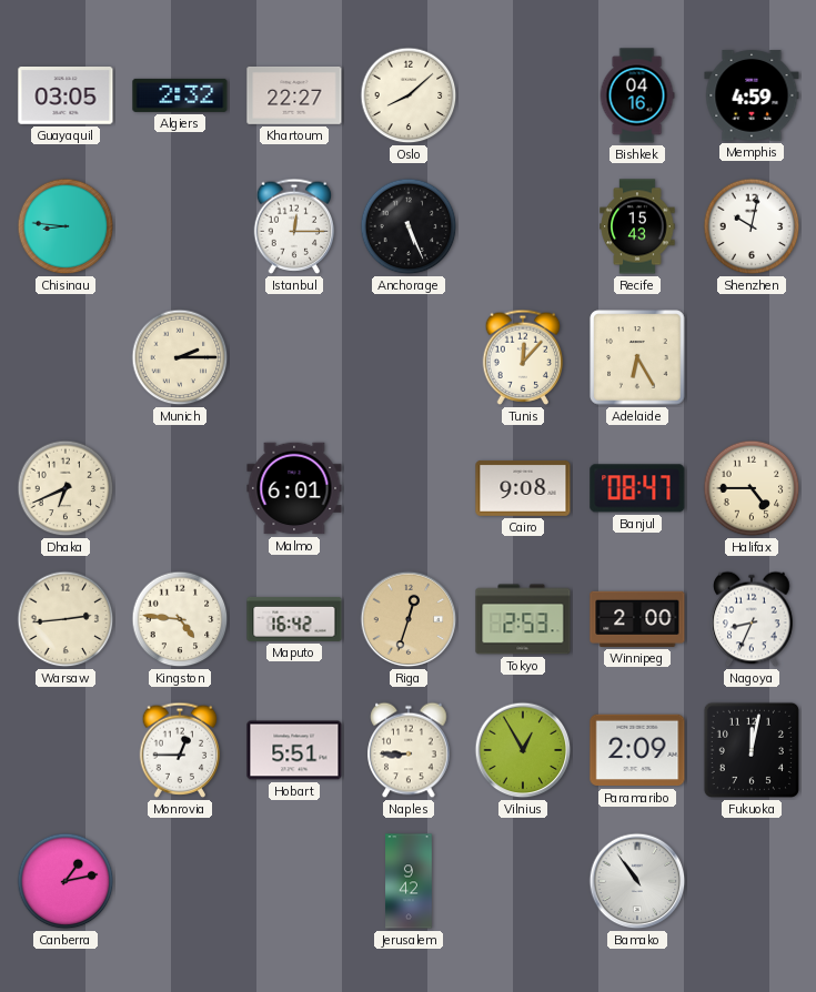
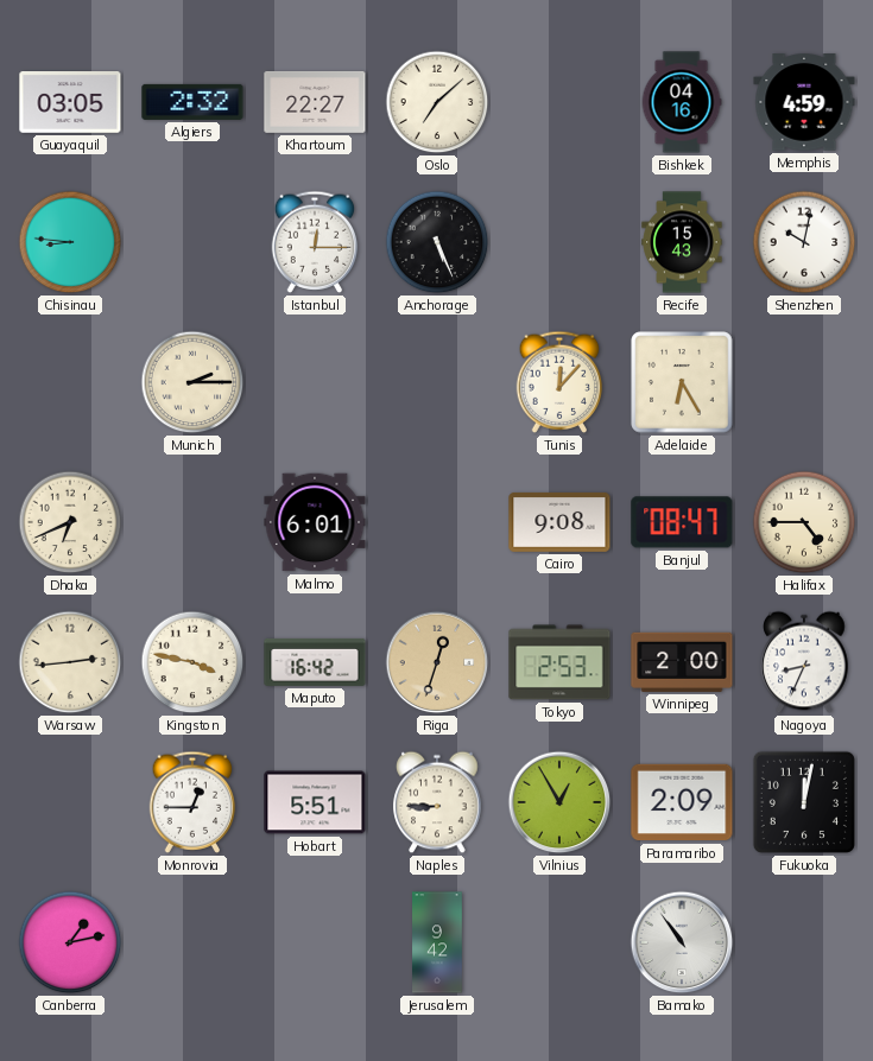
Oslo: 8:08 -> 7:08
Kingston: 4:46 -> 3:47
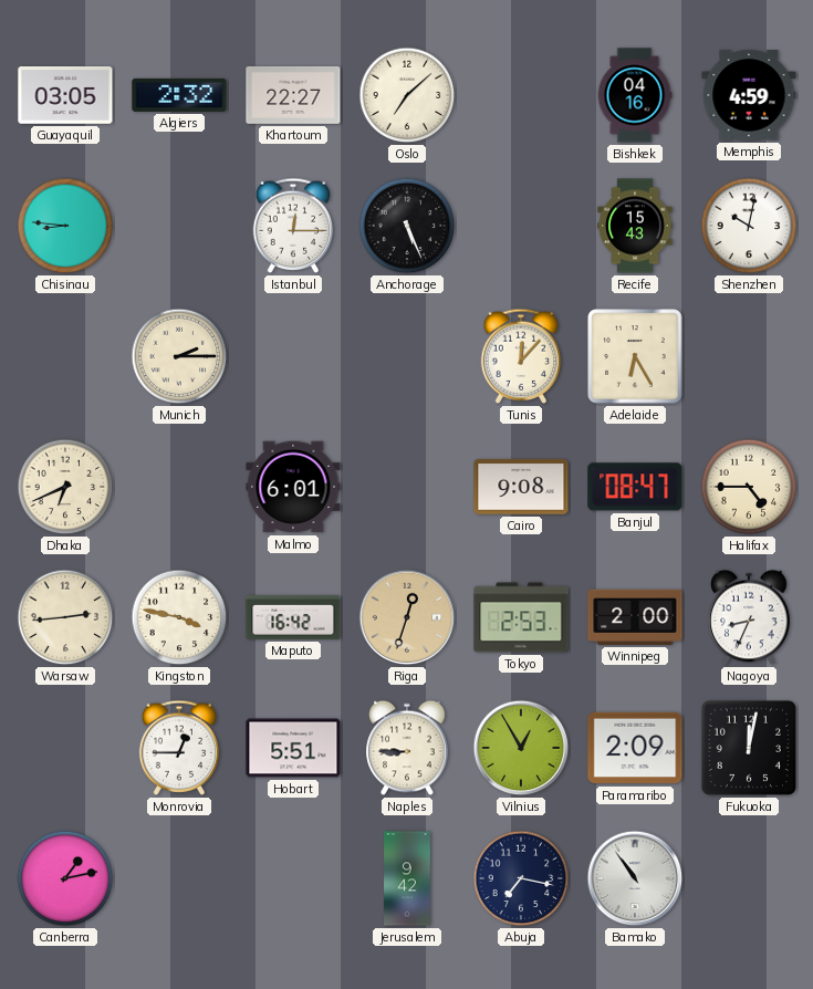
Abuja: none -> 7:17
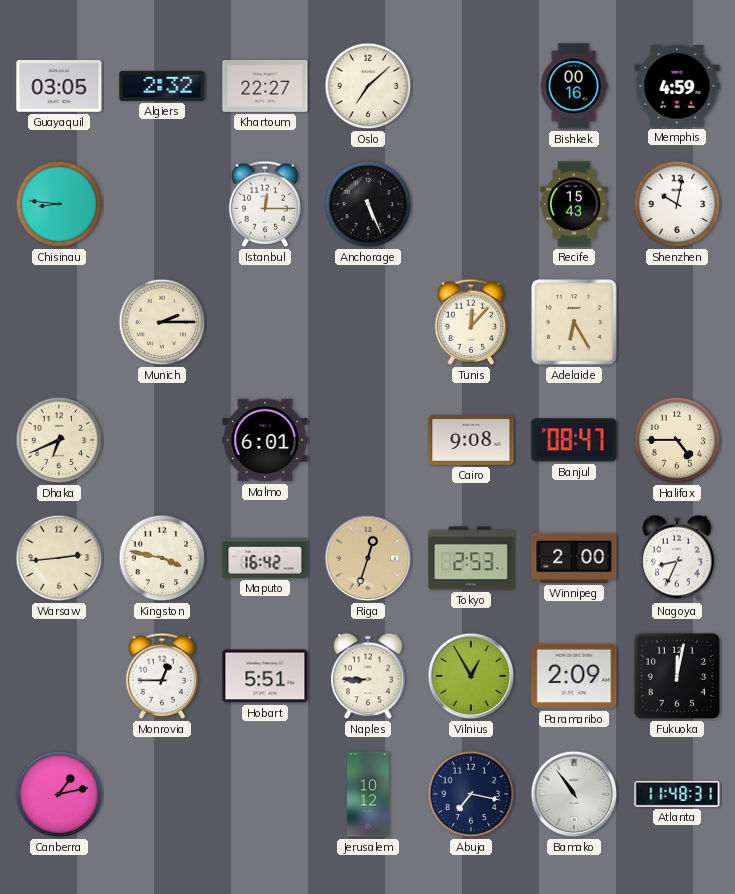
Bishkek: 04:16 -> 00:16
Jerusalem: 9:42 -> 10:12
Atlanta: none -> 11:48
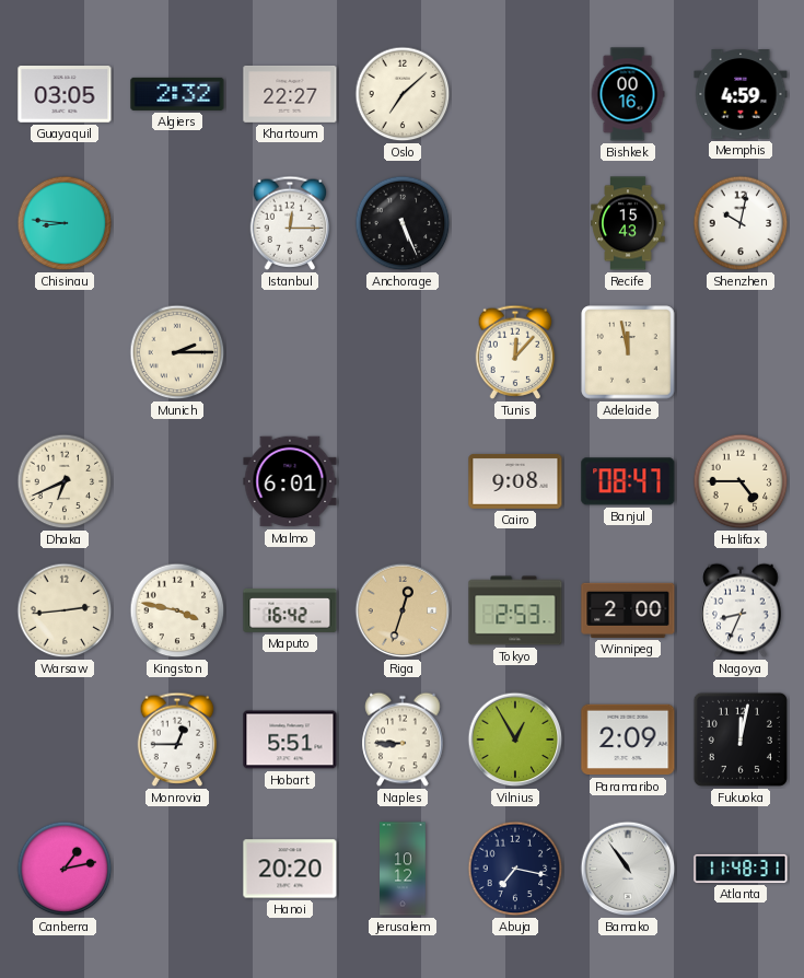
Adelaide: 6:25 -> 11:58
Hanoi: none -> 20:20
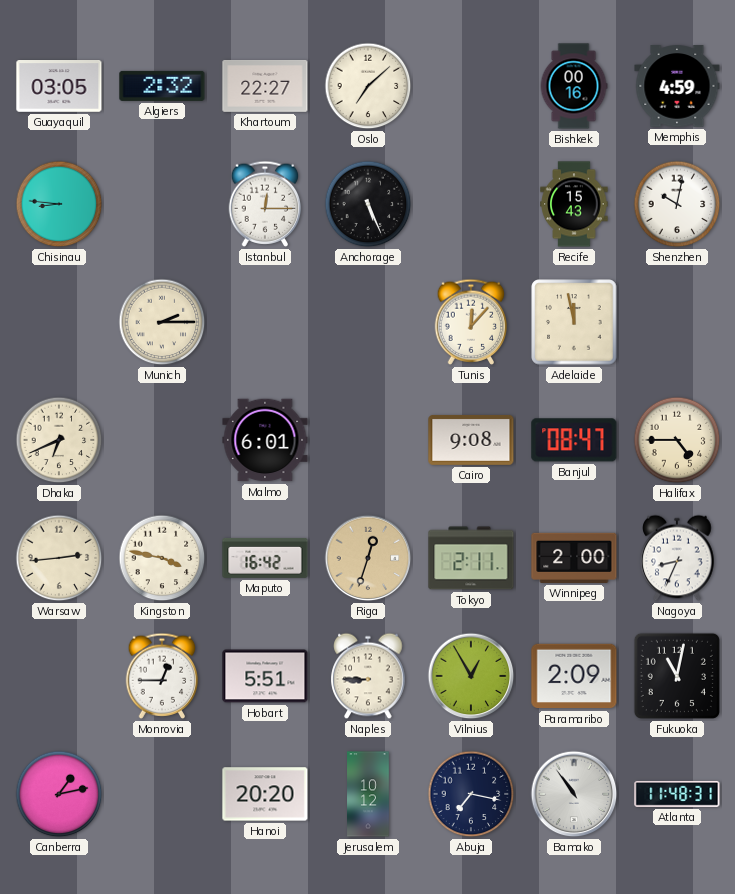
Tokyo: 2:53 -> 2:11
Fukuoka: 12:02 -> 11:02
